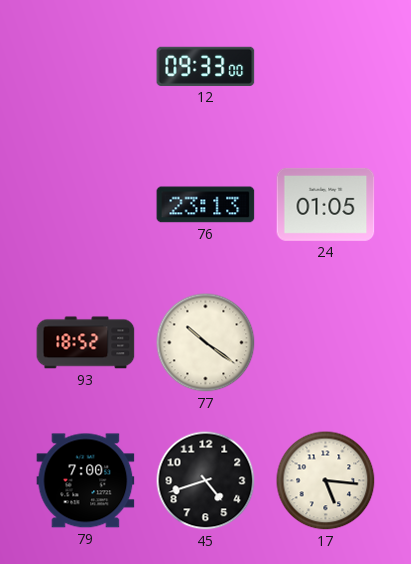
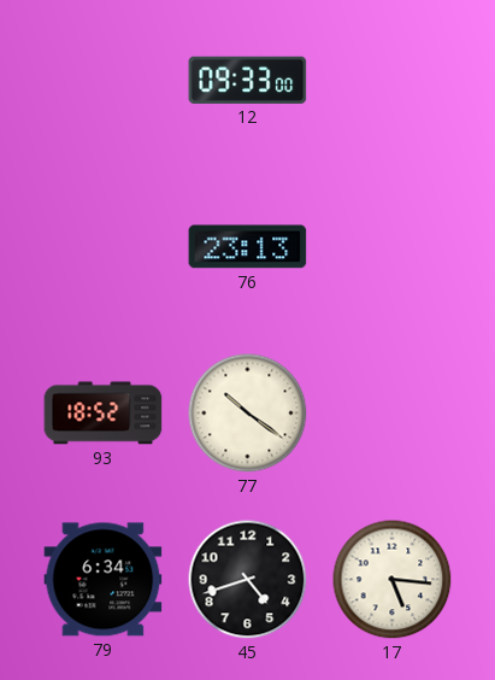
24: 01:05 -> none
79: 7:00 -> 6:34
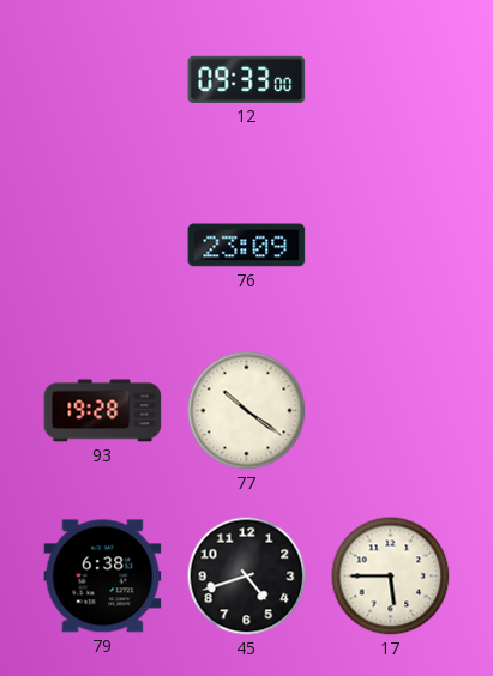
76: 23:13 -> 23:09
93: 18:52 -> 19:28
79: 6:34 -> 6:38
17: 5:16 -> 5:45
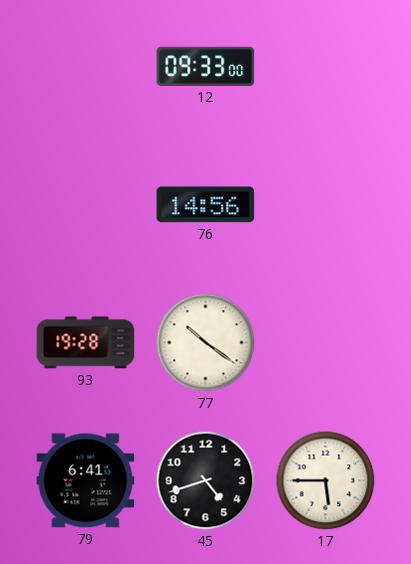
76: 23:09 -> 14:56
79: 6:38 -> 6:41
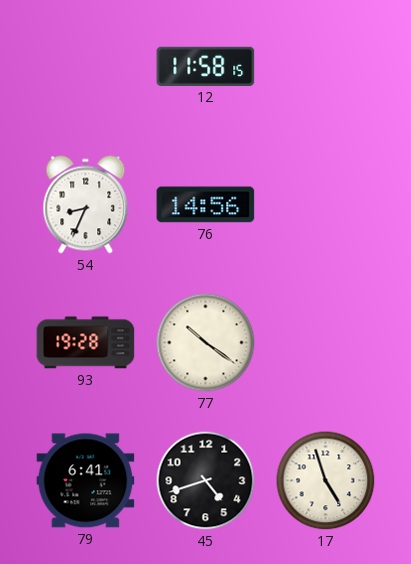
12: 09:33 -> 11:58
54: none -> 8:34
17: 5:45 -> 4:57
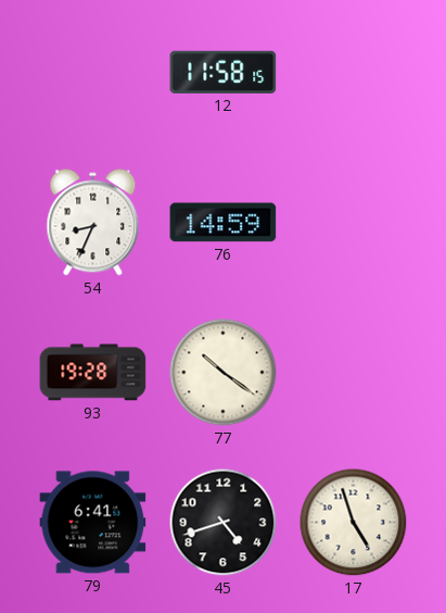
76: 14:56 -> 14:59
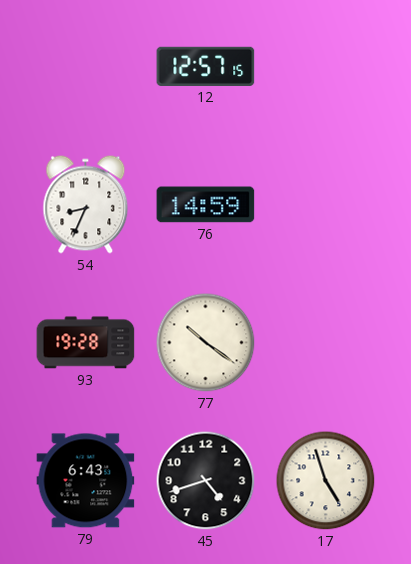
12: 11:58 -> 12:57
79: 6:41 -> 6:43
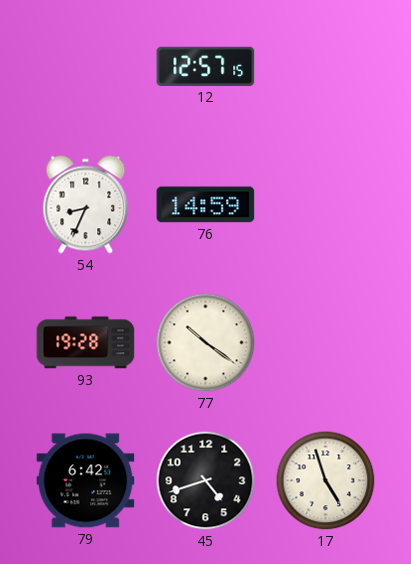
79: 6:43 -> 6:42
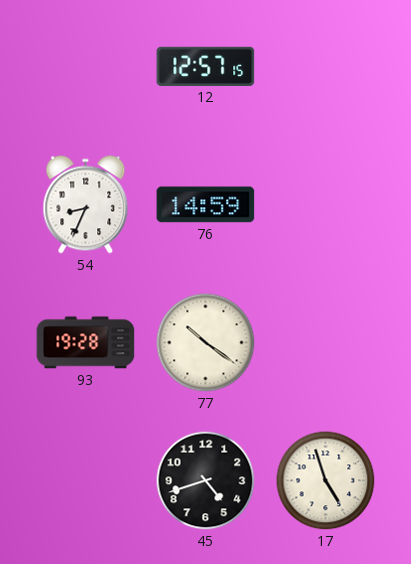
79: 6:42 -> none
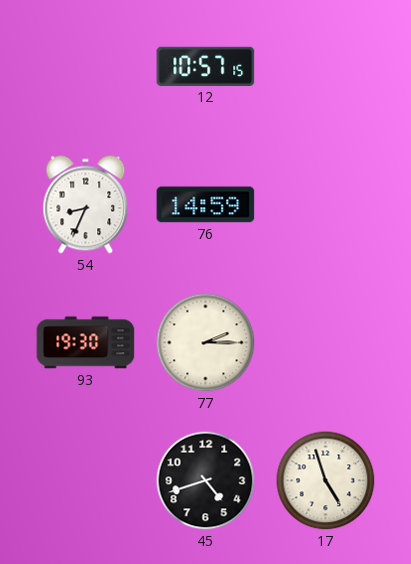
12: 12:57 -> 10:57
93: 19:28 -> 19:30
77: 10:21 -> 2:15
